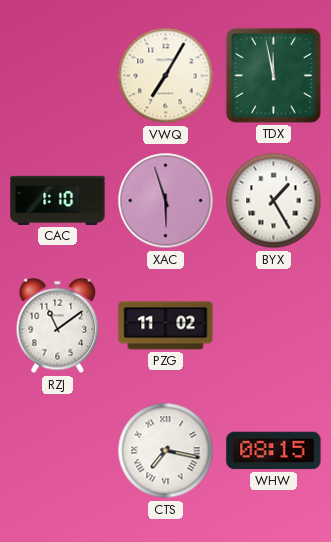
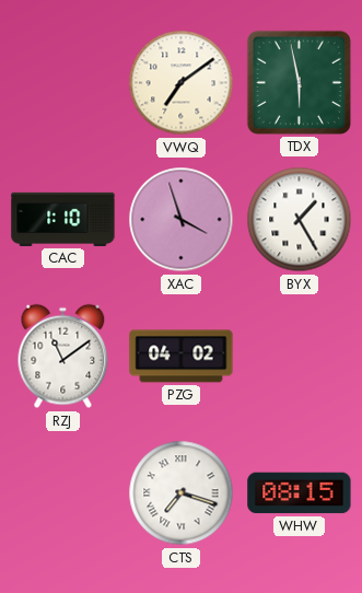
VWQ: 7:05 -> 7:09
TDX: 11:58 -> 5:58
XAC: 5:57 -> 3:57
PZG: 11:02 -> 04:02
CTS: 7:17 -> 7:18
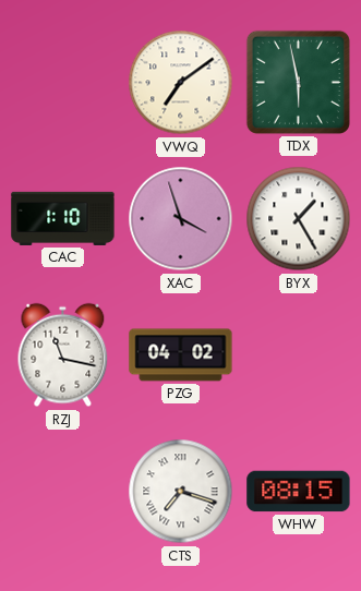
RZJ: 11:09 -> 11:17
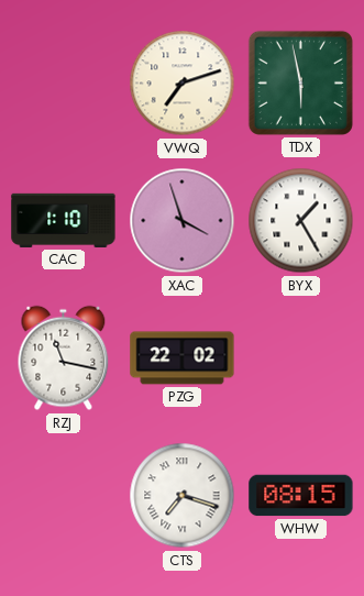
VWQ: 7:09 -> 7:12
PZG: 04:02 -> 22:02
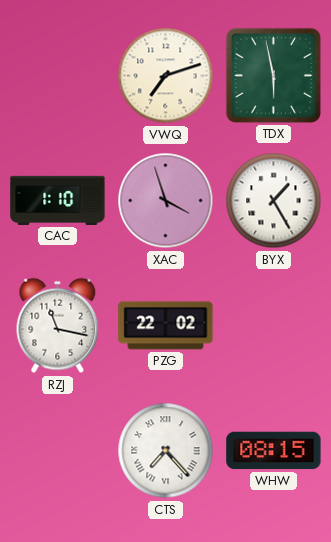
CTS: 7:18 -> 7:23
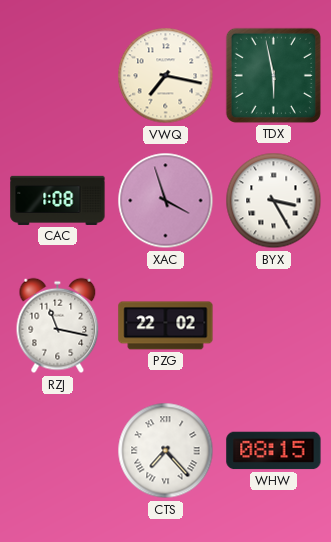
VWQ: 7:12 -> 7:17
CAC: 1:10 -> 1:08
BYX: 1:25 -> 3:25
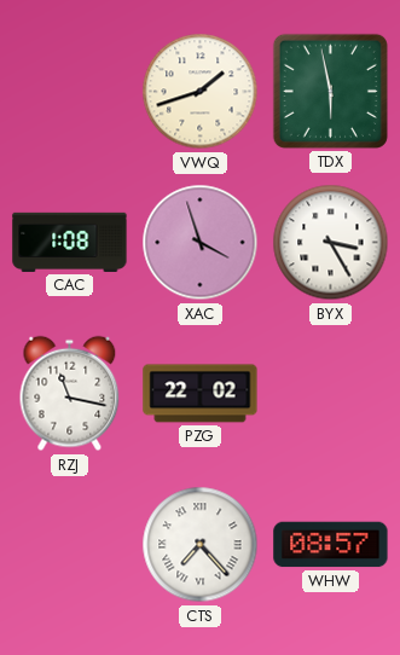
VWQ: 7:17 -> 1:42
WHW: 08:15 -> 08:57
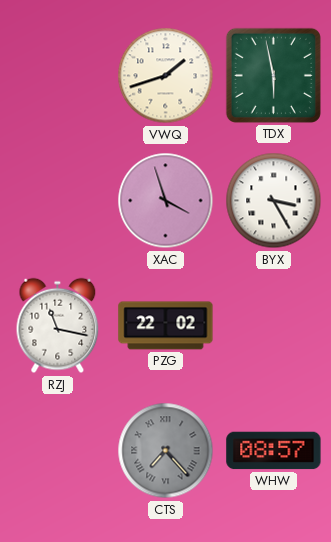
CAC: 1:08 -> none
CTS dial: white -> grey
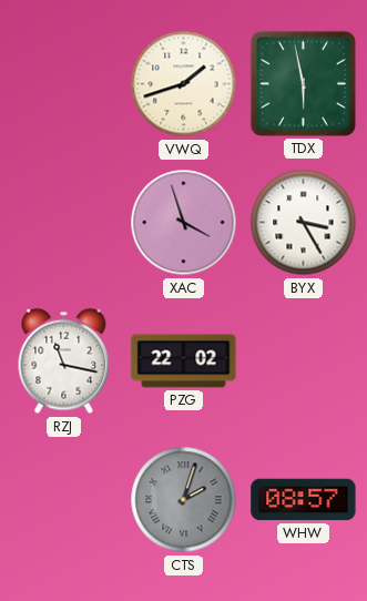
CTS: 7:23 -> 2:03
